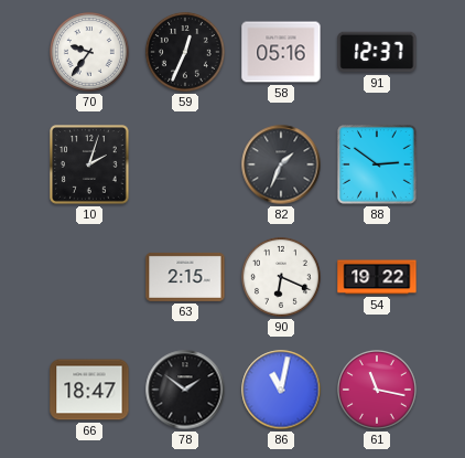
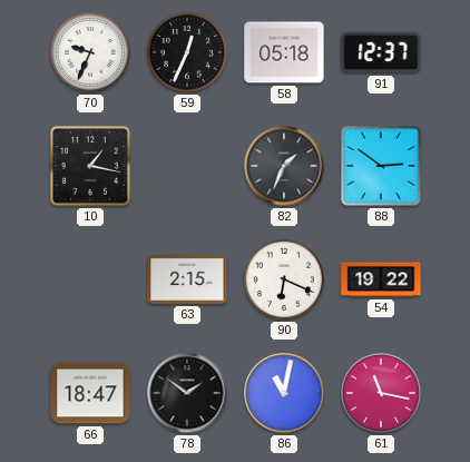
70: 9:36 -> 9:34
58: 05:16 -> 05:18
10: 2:03 -> 1:17
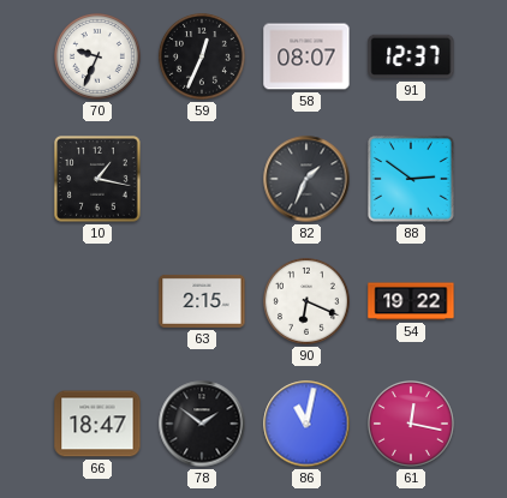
58: 05:18 -> 08:07
61: 11:17 -> 12:17
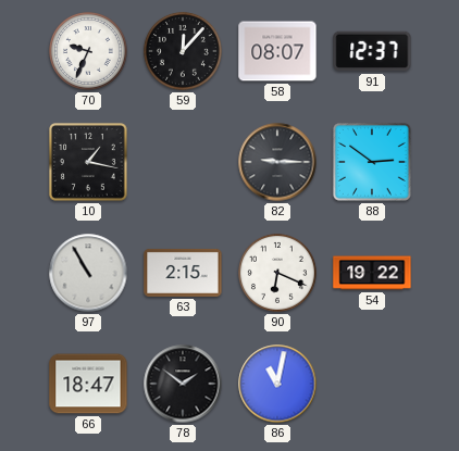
59: 12:34 -> 12:07
82: 1:34 -> 9:15
97: none -> 10:55
61: 12:17 -> none
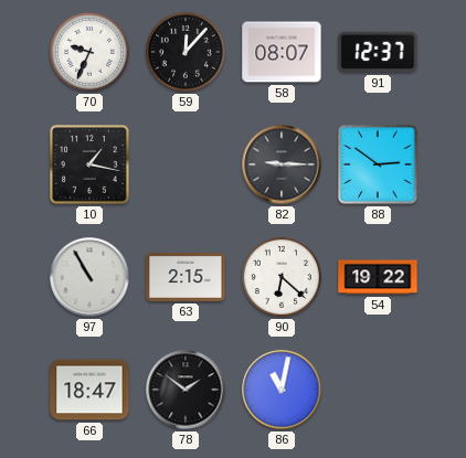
90: 6:19 -> 6:22
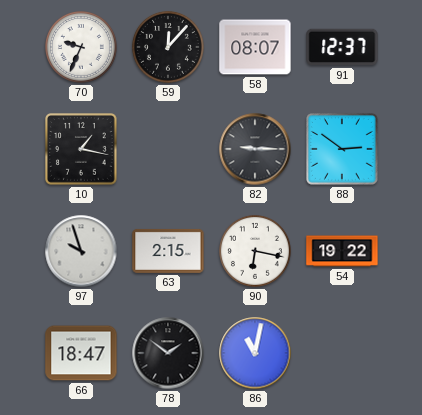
97: 10:55 -> 9:57
90: 6:22 -> 6:17
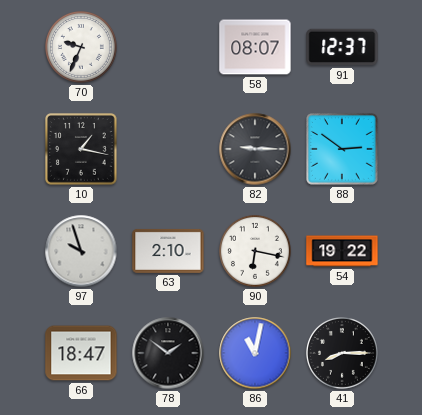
59: 12:07 -> none
63: 2:15 -> 2:10
41: none -> 8:15
